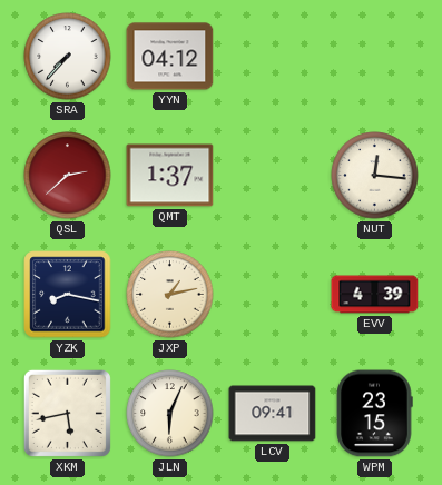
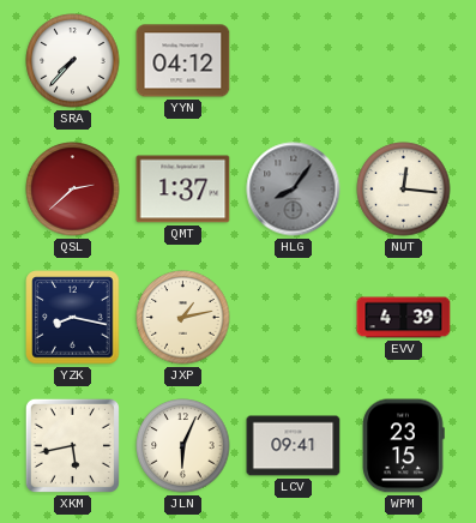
HLG: none -> 8:06
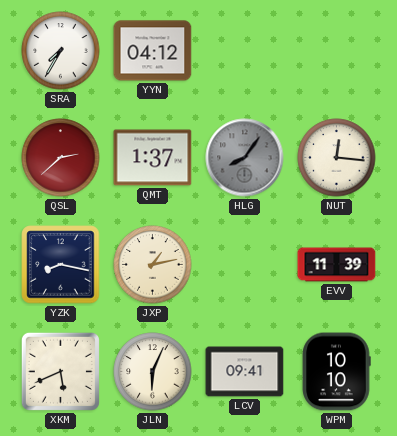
SRA: 7:37 -> 7:35
EVV: 4:39 -> 11:39
XKM: 5:43 -> 5:41
WPM: 23:15 -> 10:10
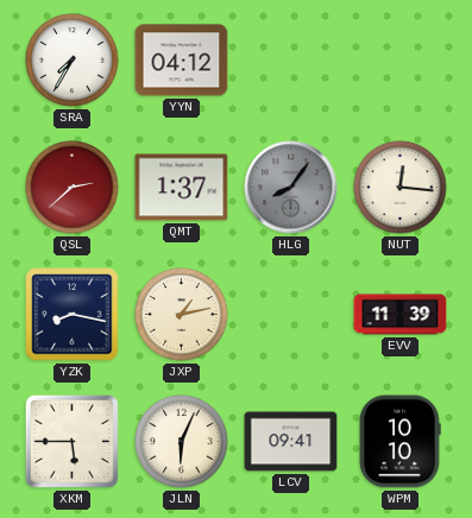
XKM: 5:41 -> 5:45
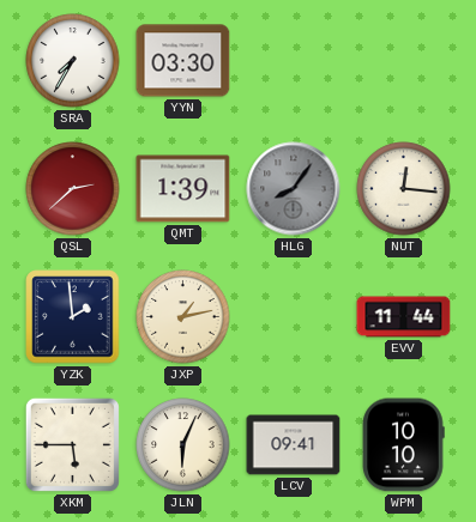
YYN: 04:12 -> 03:30
QMT: 1:37 -> 1:39
YZK: 8:17 -> 1:59
EVV: 11:39 -> 11:44
